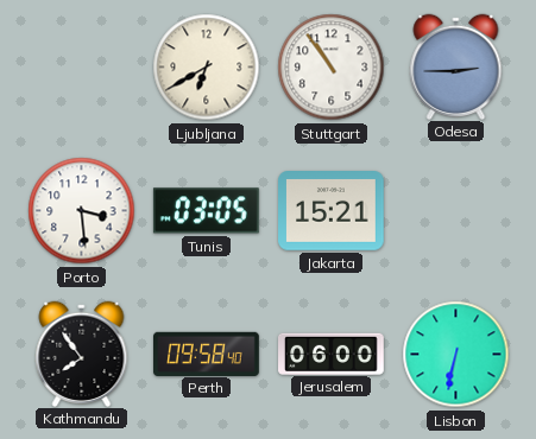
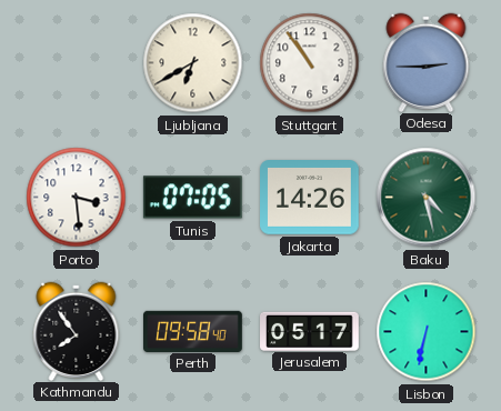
Tunis: 03:05 -> 07:05
Jakarta: 15:21 -> 14:26
Baku: none -> 4:28
Jerusalem: 06:00 -> 05:17
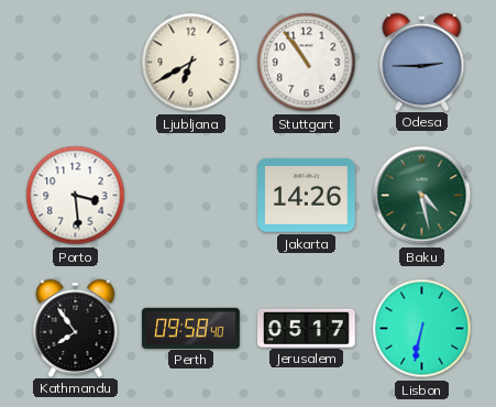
Tunis: 07:05 -> none
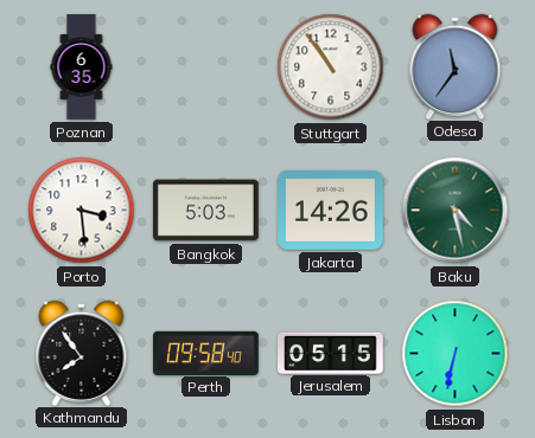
Poznan: none -> 6:35
Ljubljana: 6:40 -> none
Odesa: 2:45 -> 11:36
Bangkok: none -> 5:03
Jerusalem: 05:17 -> 05:15
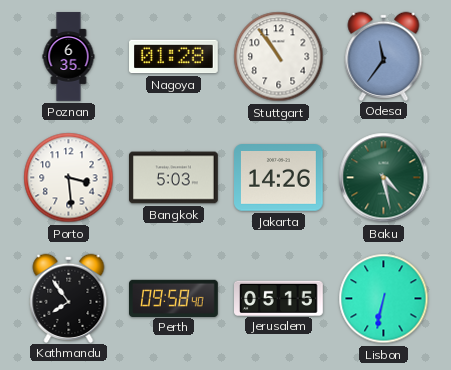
Nagoya: none -> 01:28
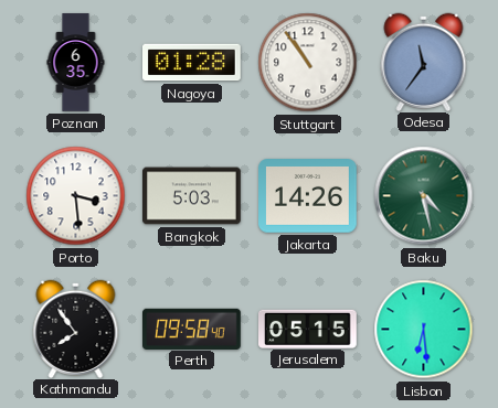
Lisbon: 6:32 -> 6:29
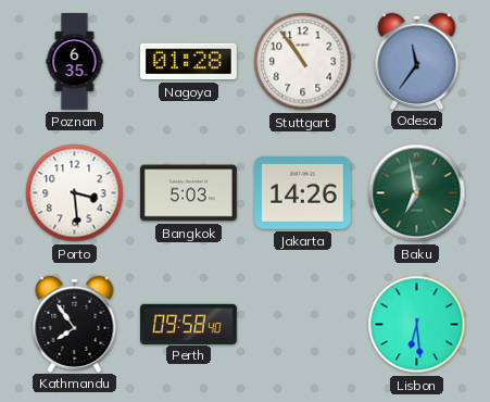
Baku: 4:28 -> 6:58
Jerusalem: 05:15 -> none
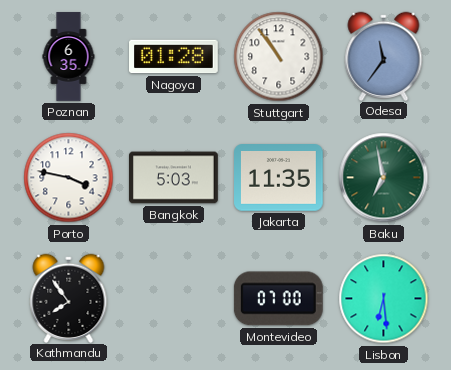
Porto: 3:29 -> 3:47
Jakarta: 14:26 -> 11:35
Perth: 09:58 -> none
Montevideo: none -> 07:00
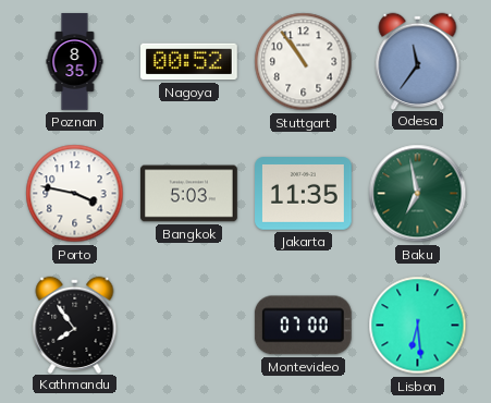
Poznan: 6:35 -> 8:35
Nagoya: 01:28 -> 00:52
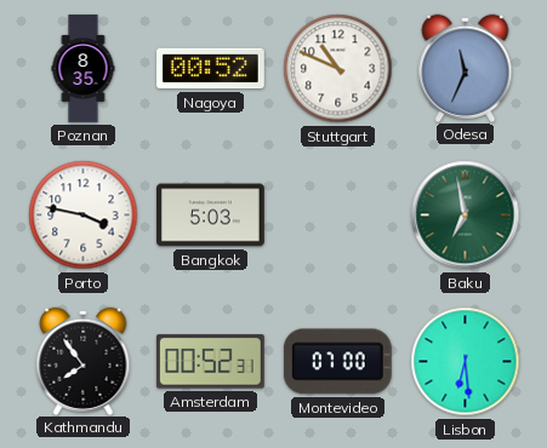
Stuttgart: 10:54 -> 10:49
Odesa: 11:36 -> 11:34
Jakarta: 11:35 -> none
Amsterdam: none -> 00:52
